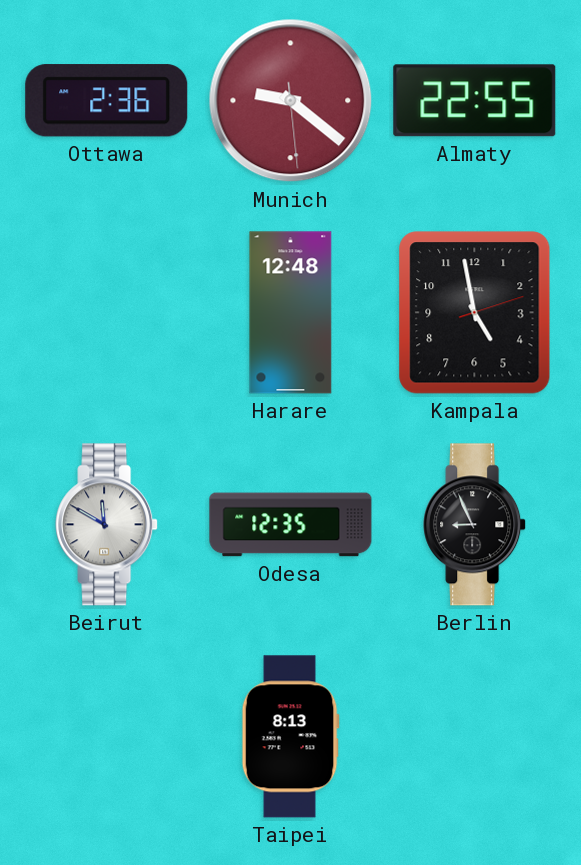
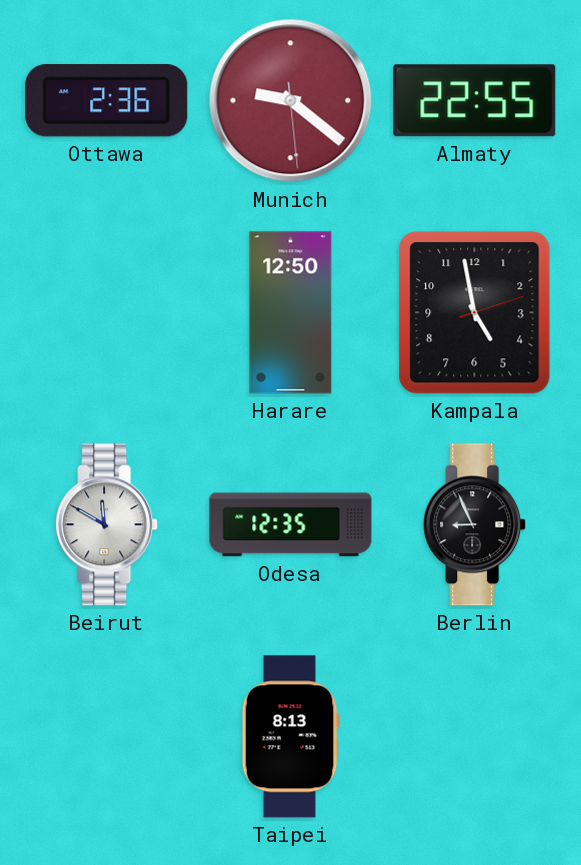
Harare: 12:48 -> 12:50
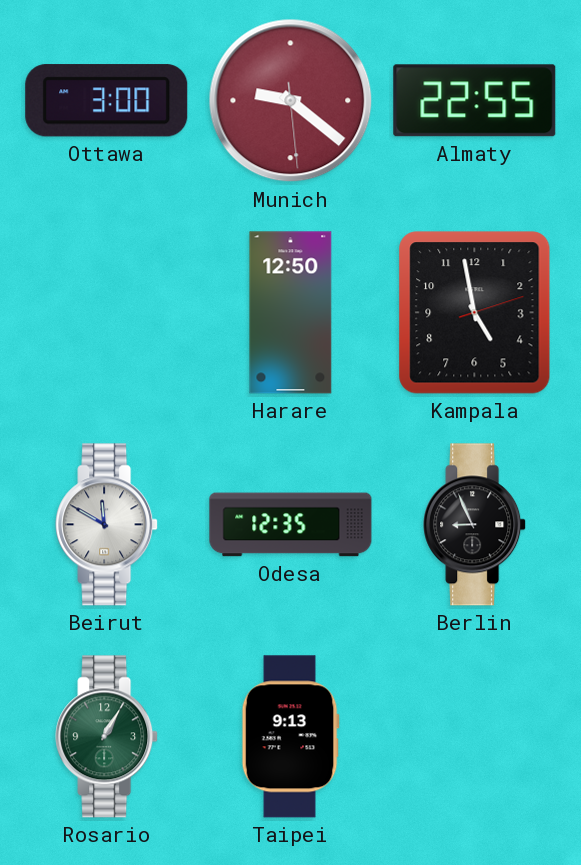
Ottawa: 2:36 -> 3:00
Rosario: none -> 1:05
Taipei: 8:13 -> 9:13
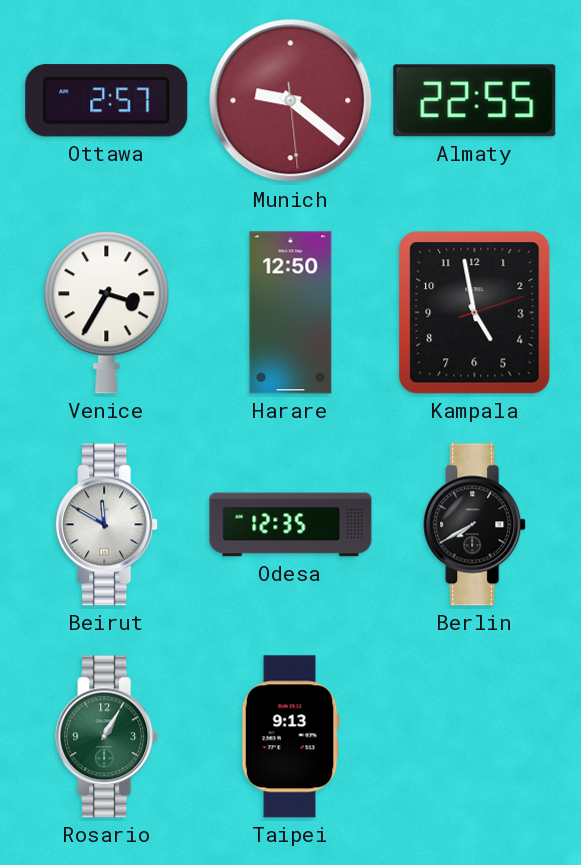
Ottawa: 3:00 -> 2:57
Venice: none -> 3:35
Berlin: 8:56 -> 7:40
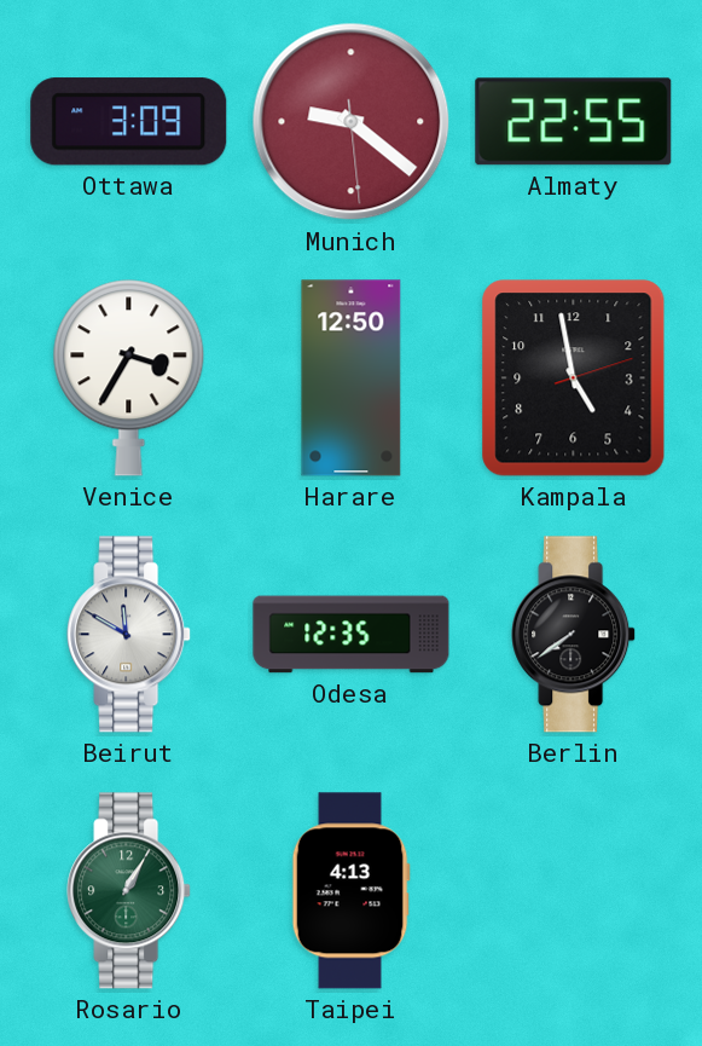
Ottawa: 2:57 -> 3:09
Berlin: 7:40 -> 7:39
Taipei: 9:13 -> 4:13
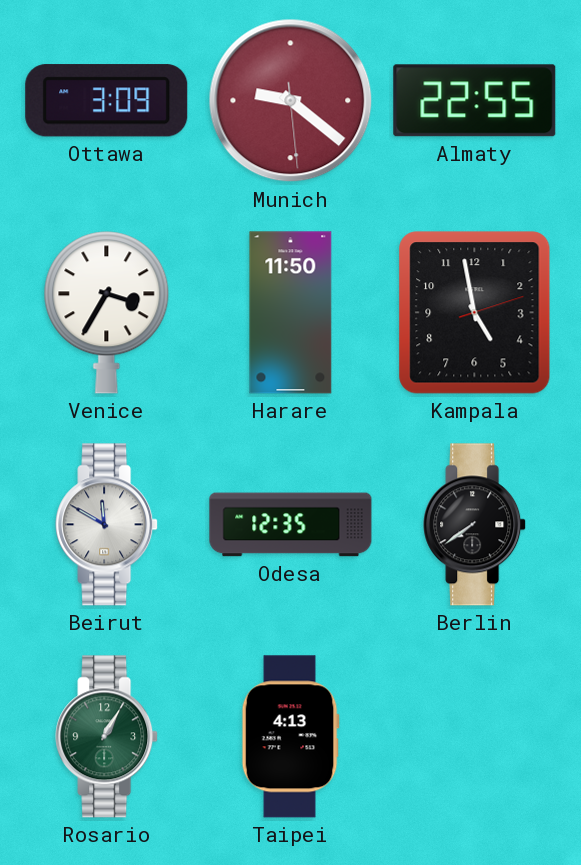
Harare: 12:50 -> 11:50
